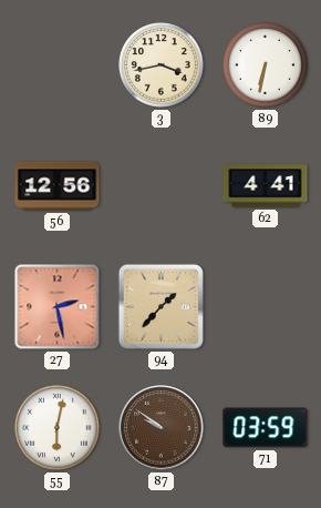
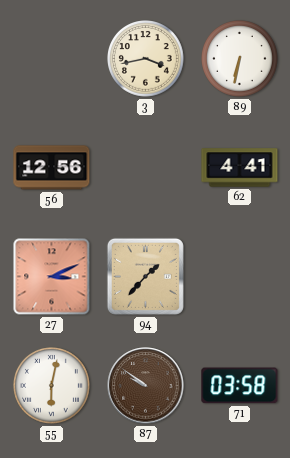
27: 2:28 -> 3:11
71: 03:59 -> 03:58
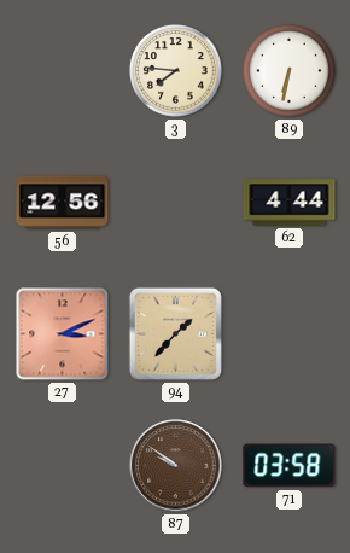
3: 3:43 -> 7:46
62: 4:41 -> 4:44
55: 6:02 -> none
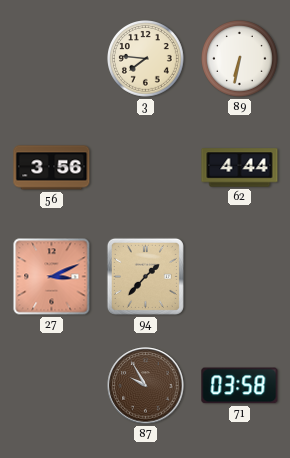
56: 12:56 -> 3:56
87: 9:51 -> 9:55
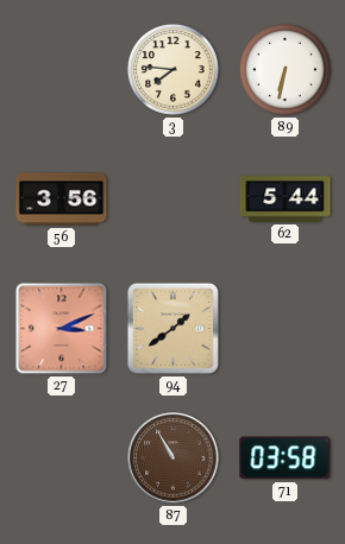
62: 4:44 -> 5:44
94: 1:37 -> 1:39
87: 9:55 -> 10:55
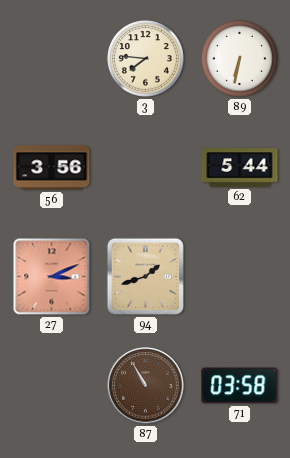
94: 1:39 -> 1:42
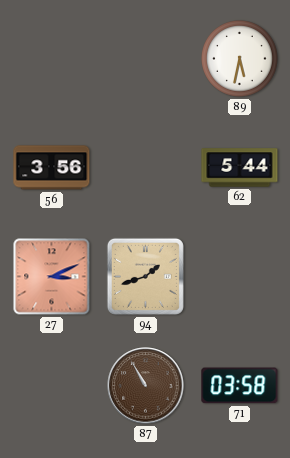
3: 7:46 -> none
89: 6:32 -> 5:32
